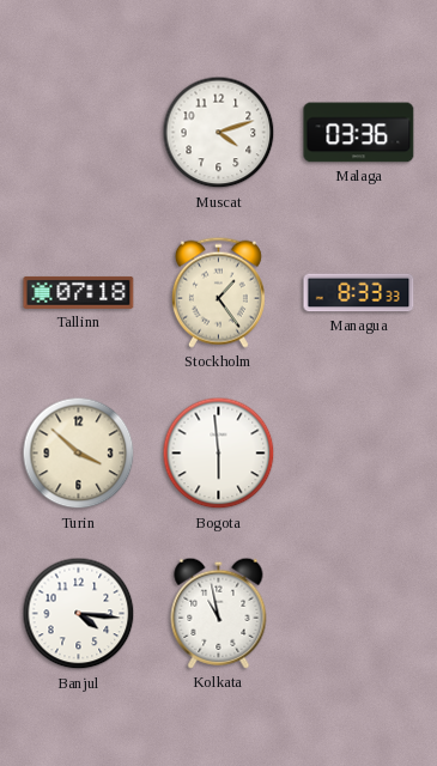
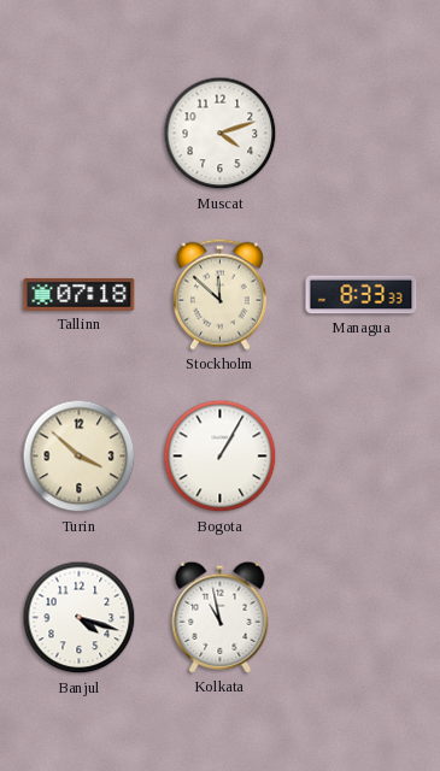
Malaga: 03:36 -> none
Stockholm: 1:24 -> 11:52
Bogota: 5:59 -> 1:05
Banjul: 4:16 -> 4:18
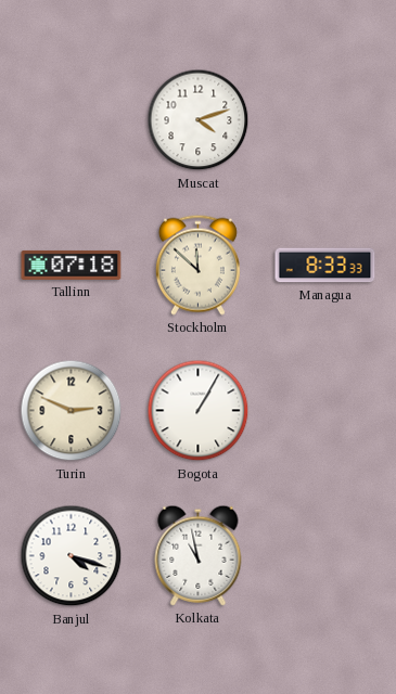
Turin: 3:52 -> 2:49
